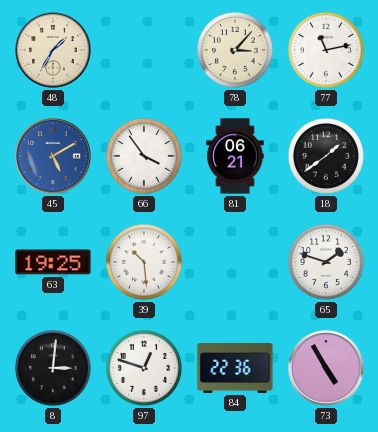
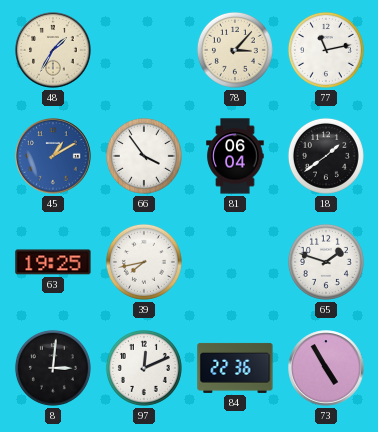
45: 5:10 -> 1:10
81: 06:21 -> 06:04
39: 10:29 -> 7:43
97: 12:48 -> 12:11
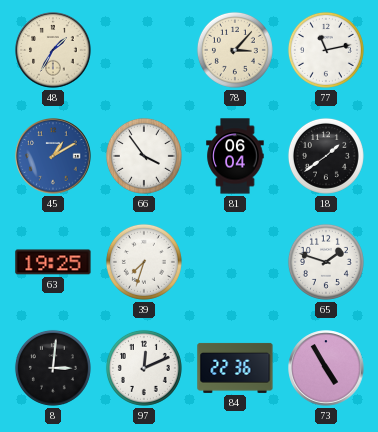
39: 7:43 -> 7:33
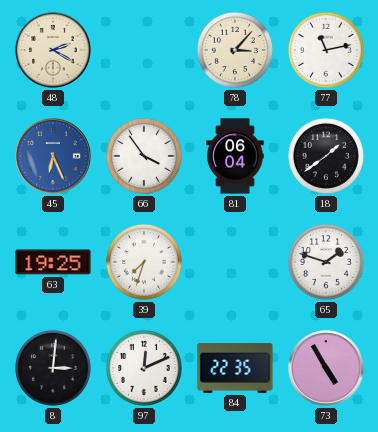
48: 1:35 -> 2:20
45: 1:10 -> 6:26
84: 22:36 -> 22:35
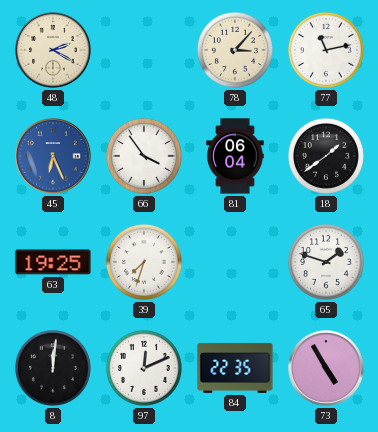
8: 3:01 -> 12:01
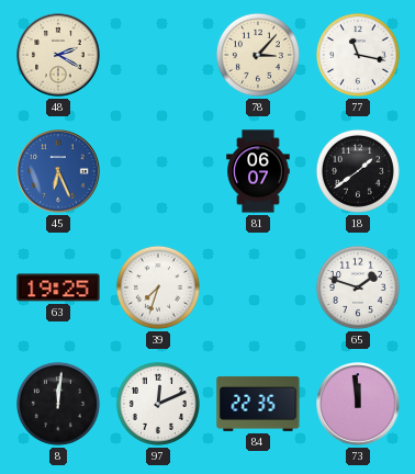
77: 11:13 -> 11:17
66: 3:54 -> none
81: 06:04 -> 06:07
73: 4:55 -> 11:59
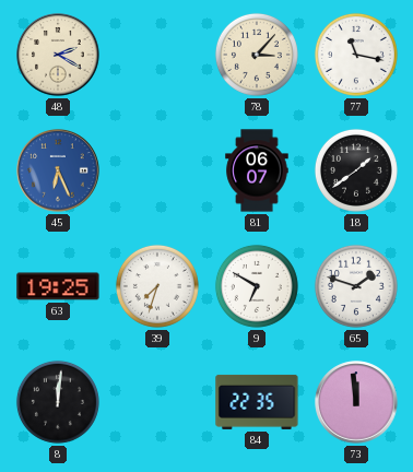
9: none -> 6:50
97: 12:11 -> none
